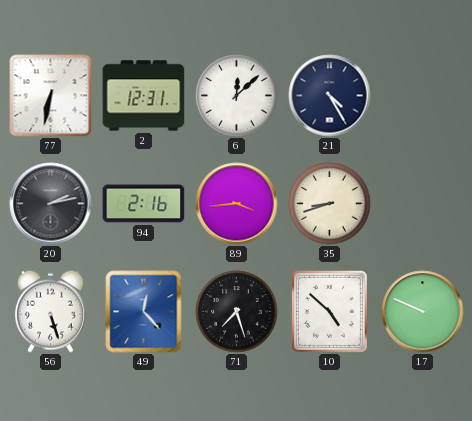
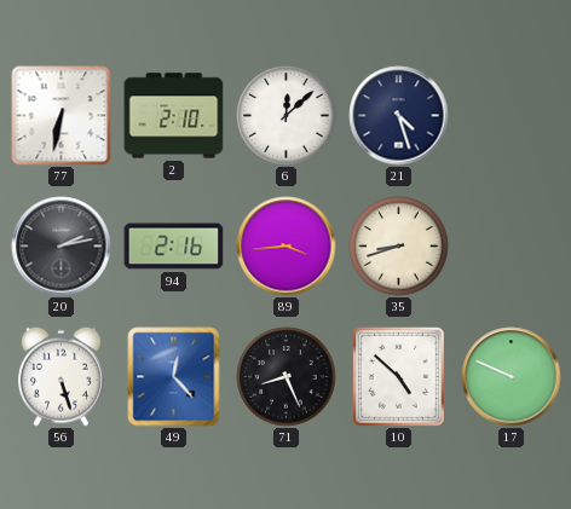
2: 12:31 -> 2:10
21: 4:25 -> 4:27
71: 7:27 -> 8:26
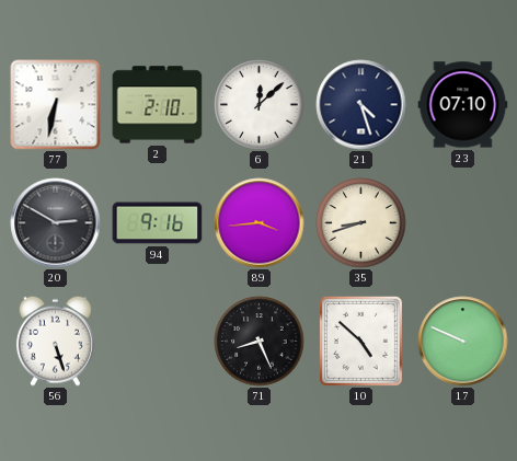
23: none -> 07:10
20: 2:13 -> 2:50
94: 2:16 -> 9:16
49: 12:23 -> none
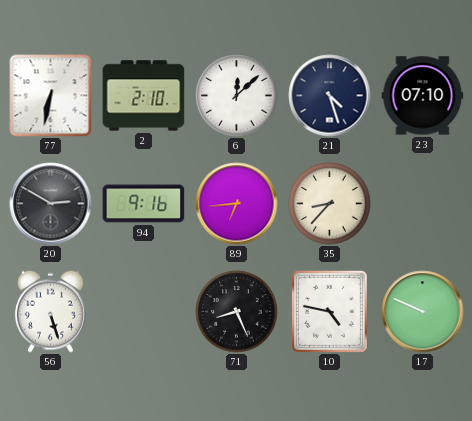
89: 3:44 -> 6:44
35: 8:42 -> 8:37
10: 4:52 -> 4:47
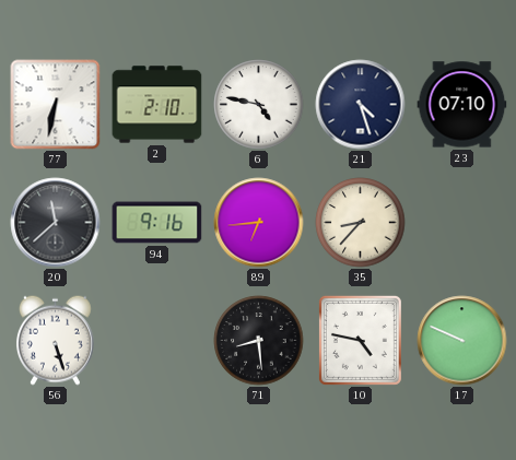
6: 12:08 -> 4:47
20: 2:50 -> 11:38
71: 8:26 -> 8:29
